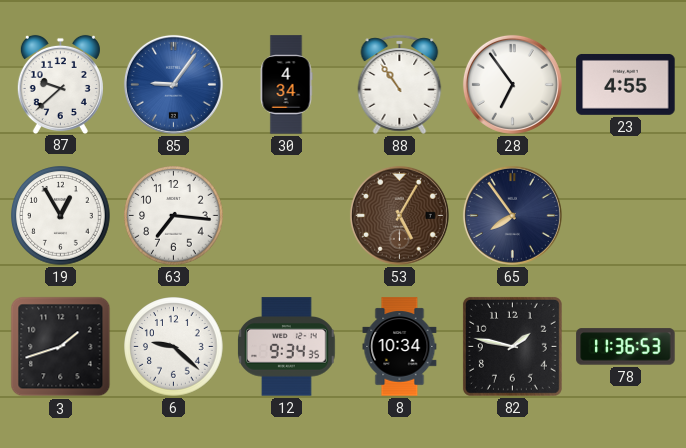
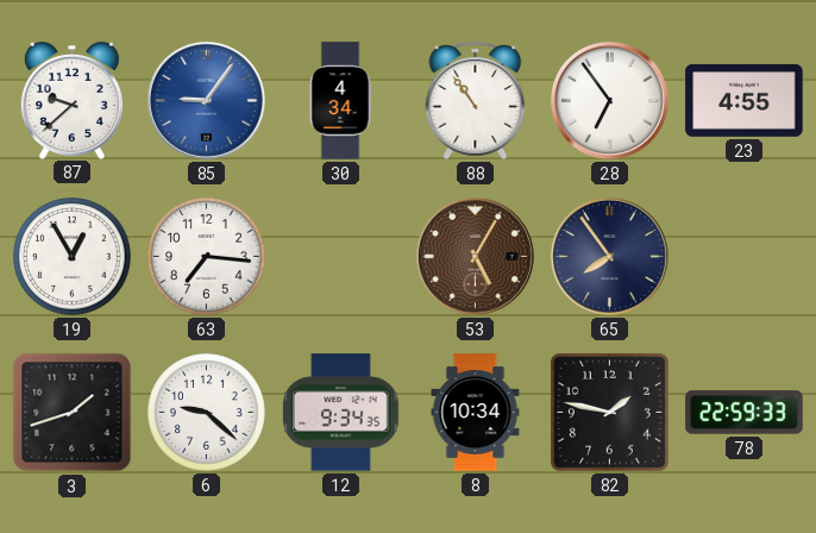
78: 11:36 -> 22:59
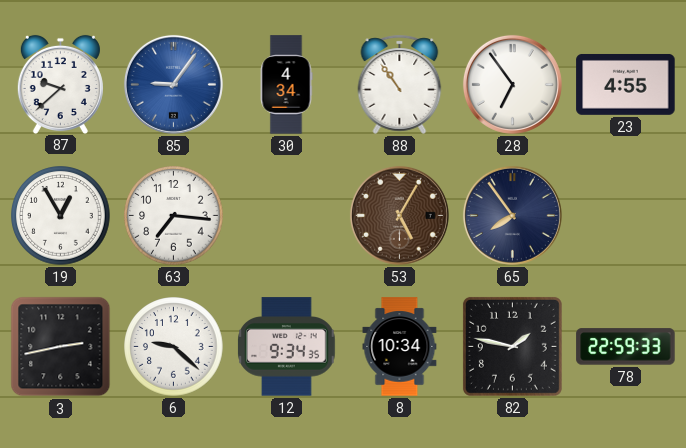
3: 1:42 -> 2:43
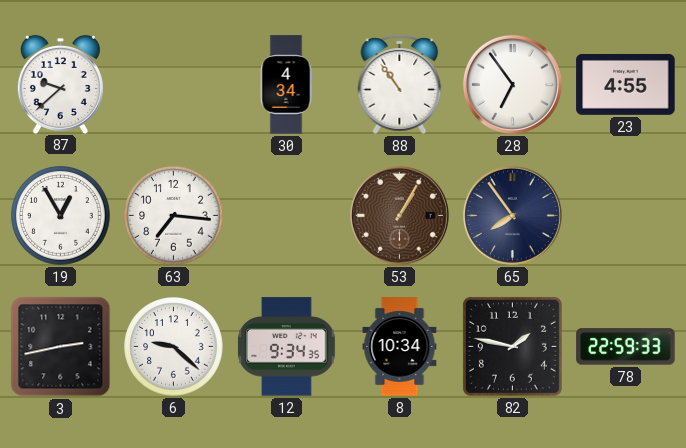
85: 9:06 -> none
53: 5:05 -> 1:05
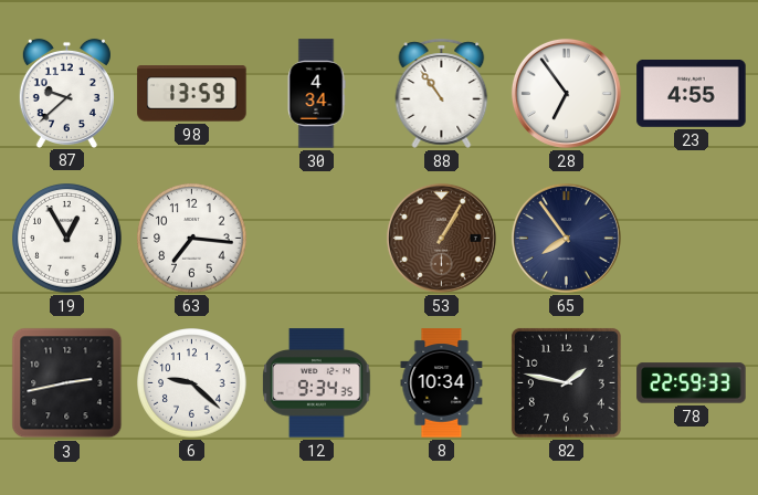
98: none -> 13:59
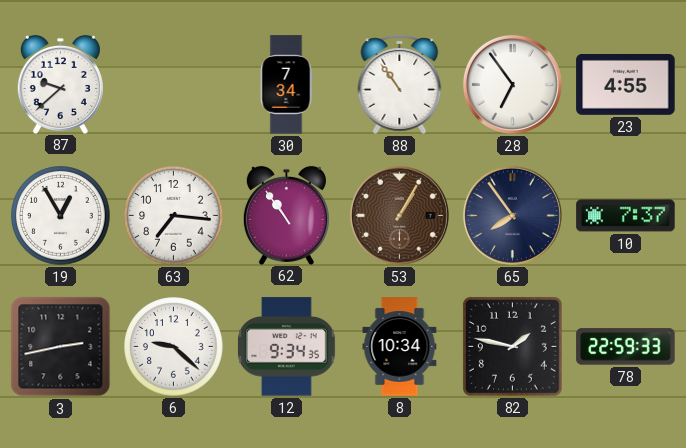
98: 13:59 -> none
30: 4:34 -> 7:34
62: none -> 10:54
10: none -> 7:37
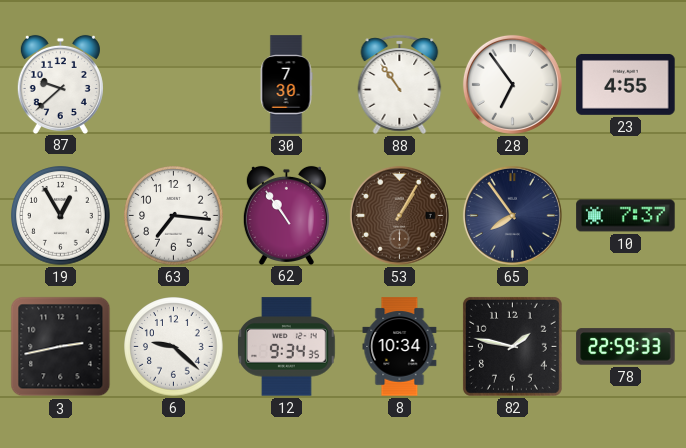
30: 7:34 -> 7:30
